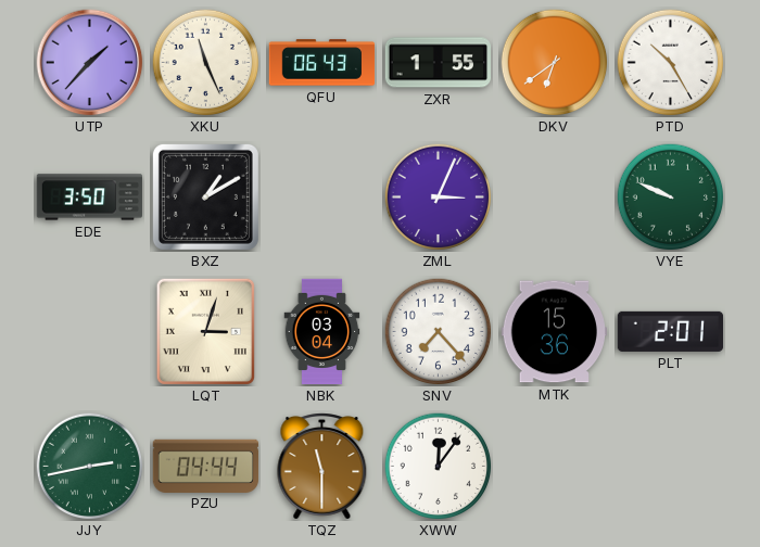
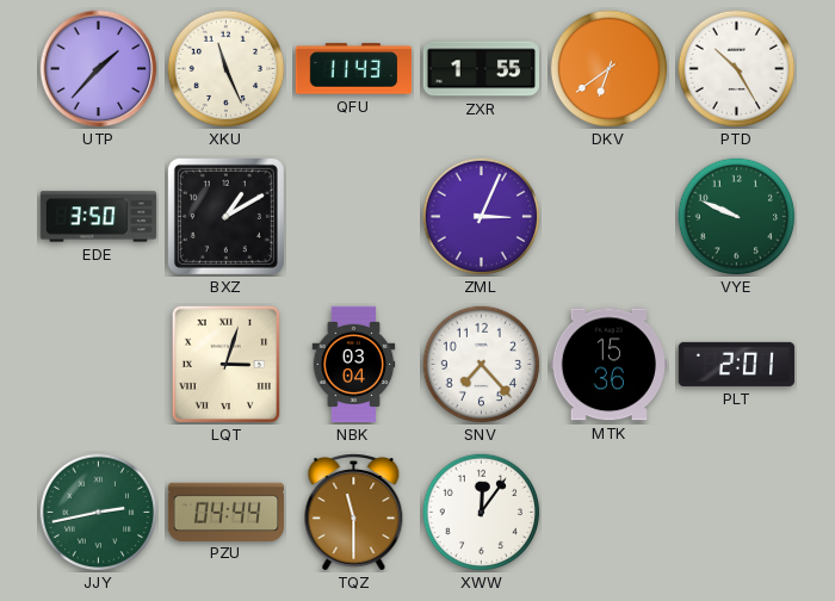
QFU: 06:43 -> 11:43
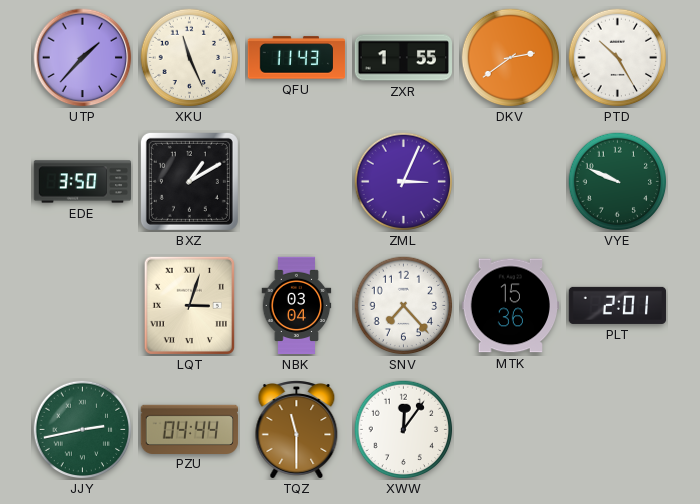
DKV: 6:39 -> 2:39
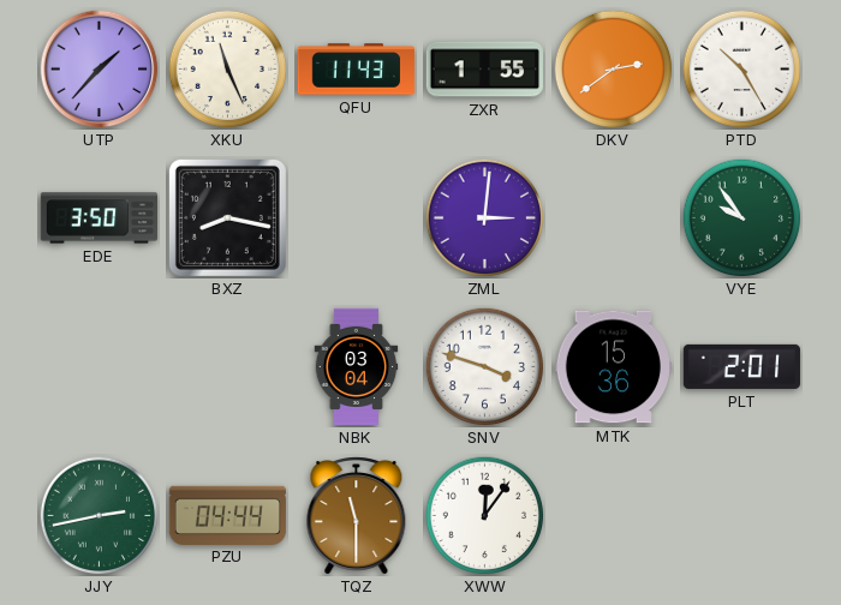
BXZ: 1:10 -> 8:17
ZML: 3:04 -> 3:01
VYE: 9:49 -> 9:54
LQT: 3:03 -> none
SNV: 7:23 -> 3:48
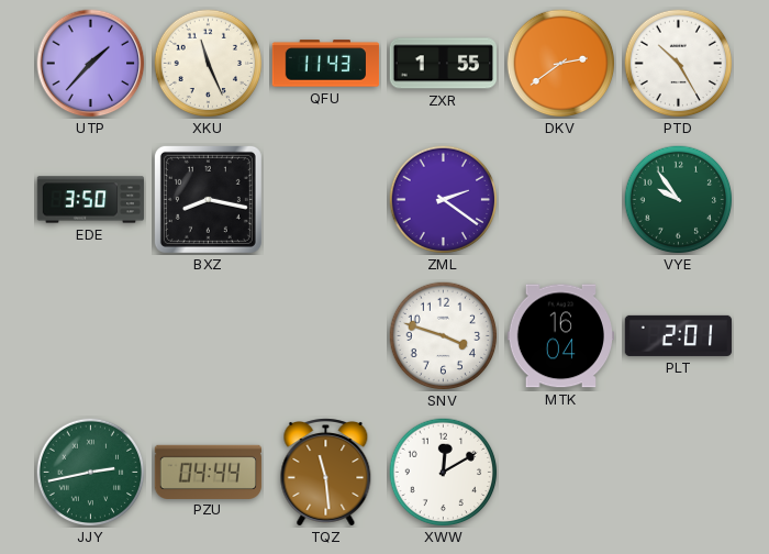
ZML: 3:01 -> 2:21
NBK: 03:04 -> none
MTK: 15:36 -> 16:04
TQZ: 11:30 -> 11:29
XWW: 12:06 -> 12:10
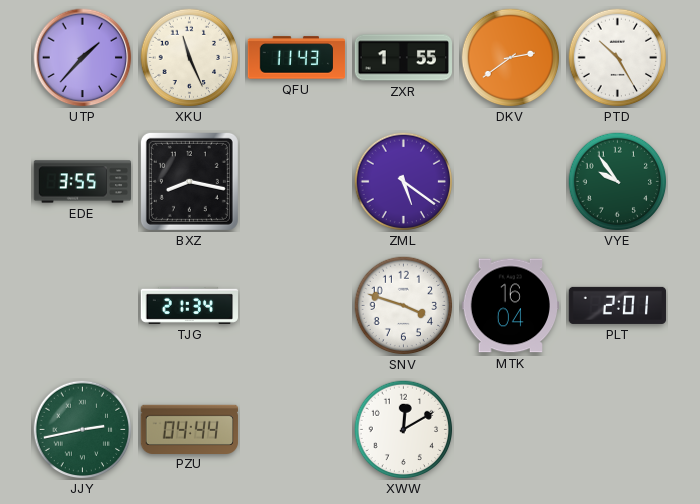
EDE: 3:50 -> 3:55
ZML: 2:21 -> 5:21
TJG: none -> 21:34
TQZ: 11:29 -> none
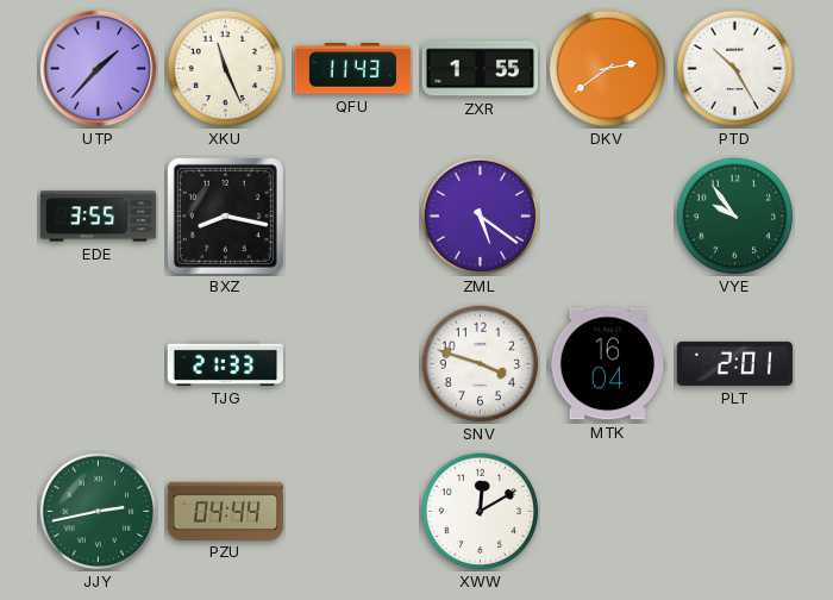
TJG: 21:34 -> 21:33
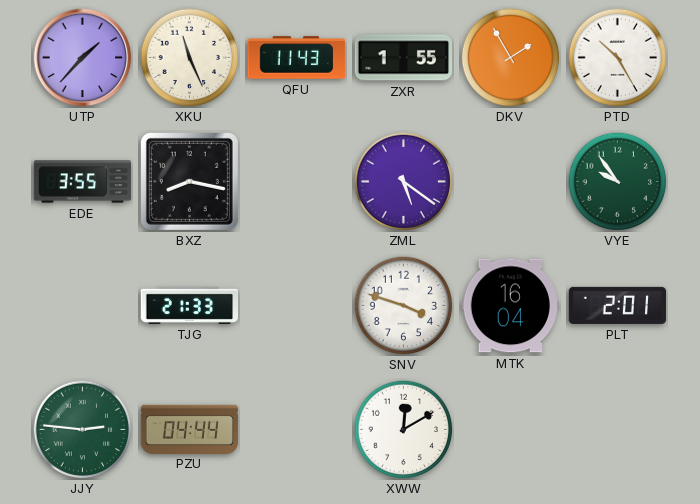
DKV: 2:39 -> 1:55
JJY: 2:43 -> 2:46
